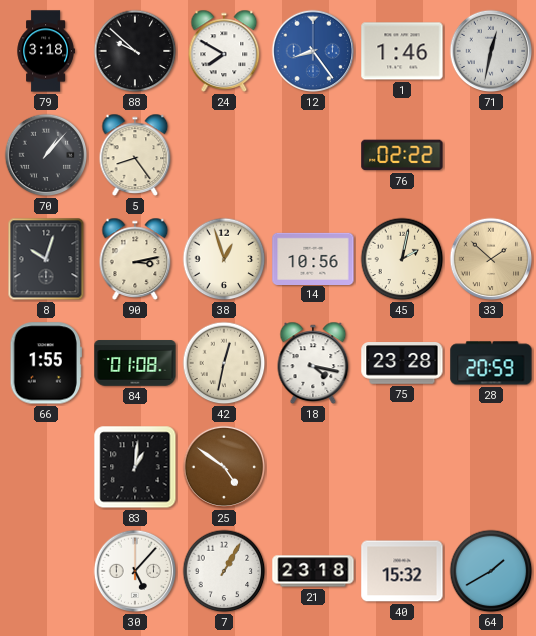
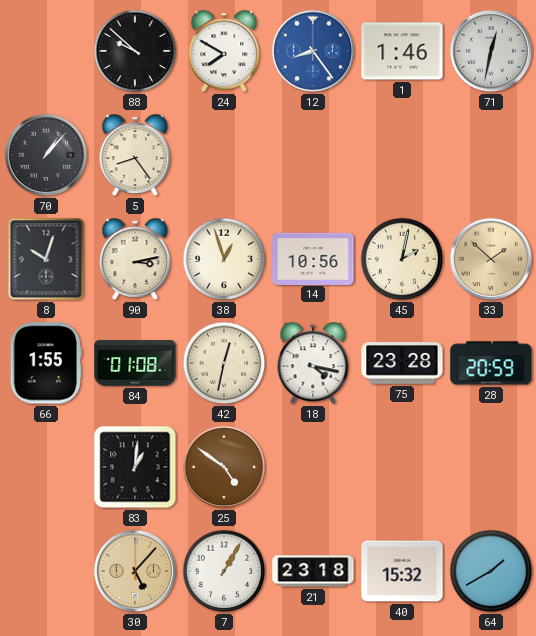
79: 3:18 -> none
76: 02:22 -> none
30 dial: white -> champagne
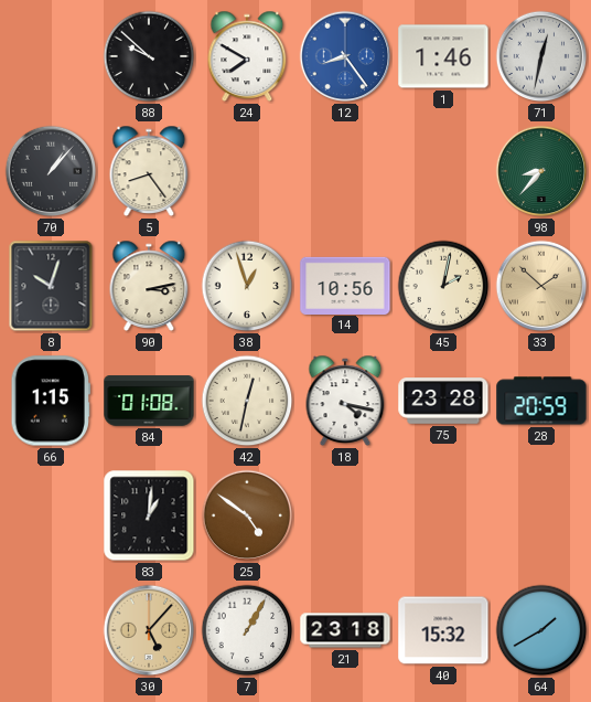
98: none -> 8:37
66: 1:55 -> 1:15
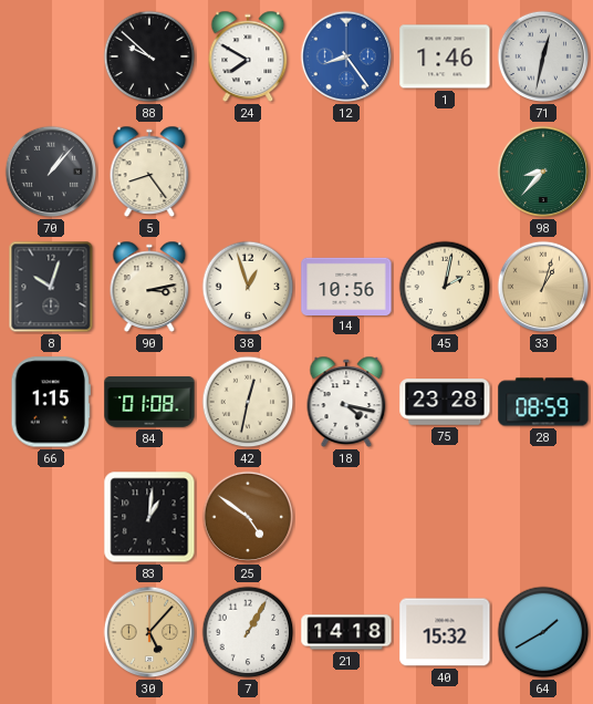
33: 1:52 -> 1:03
28: 20:59 -> 08:59
21: 23:18 -> 14:18
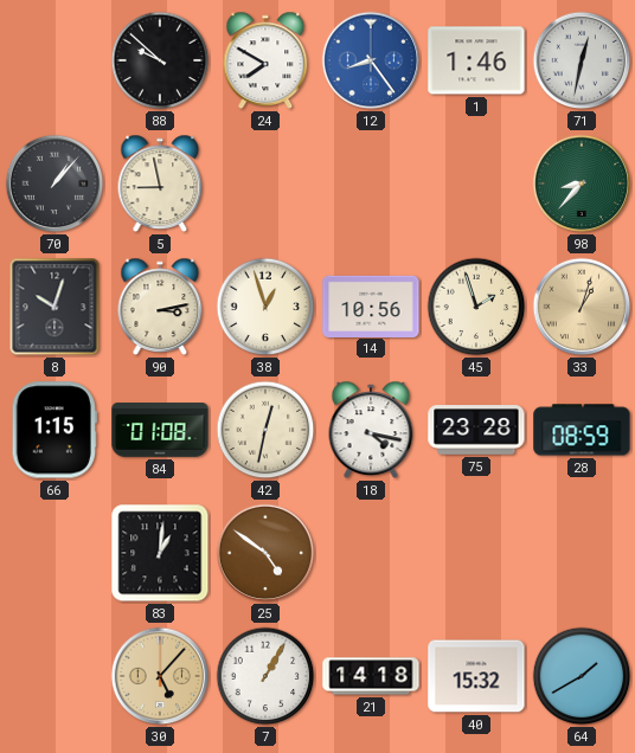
5: 8:24 -> 8:58
45: 2:02 -> 1:57
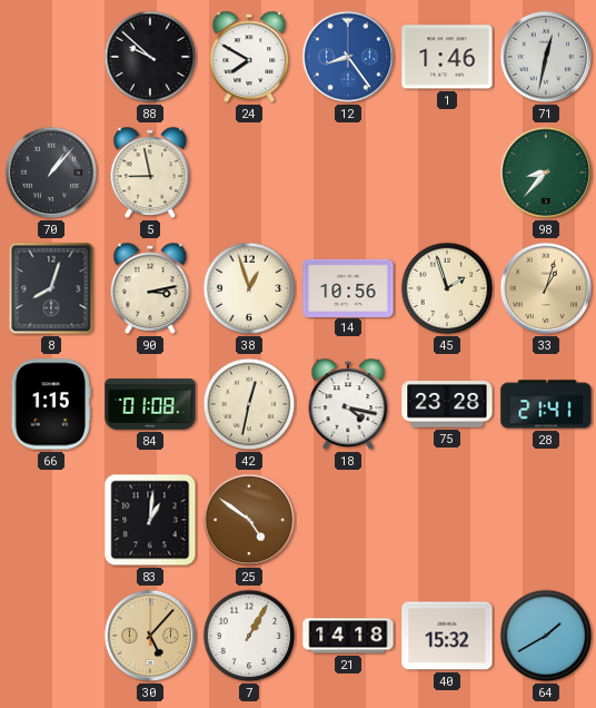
8: 10:03 -> 8:03
28: 08:59 -> 21:41
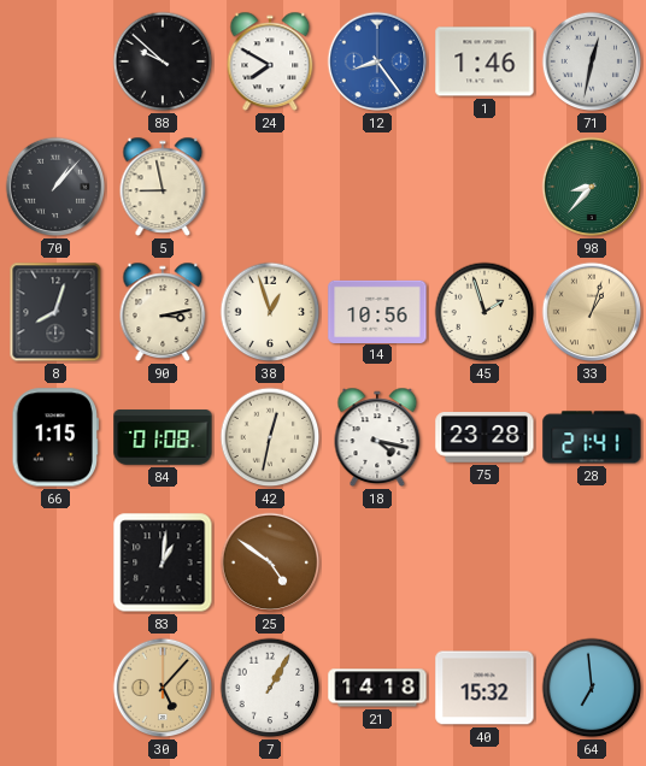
64: 1:40 -> 6:59
